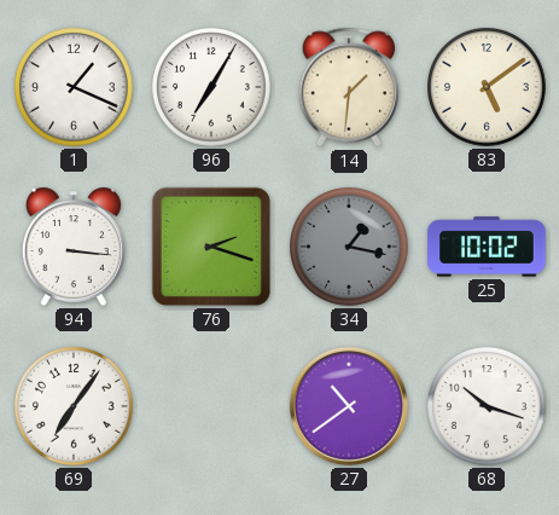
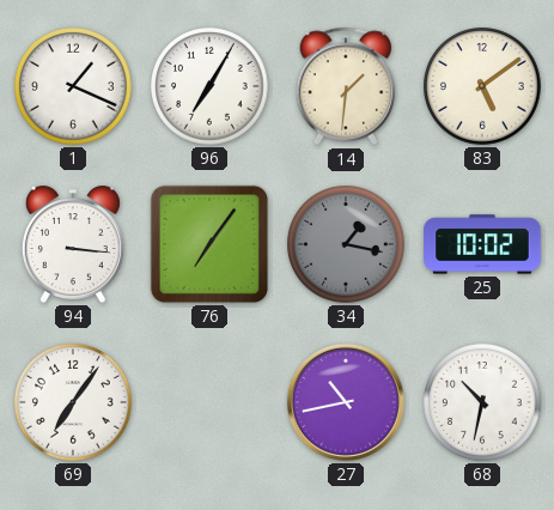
76: 2:18 -> 7:06
27: 10:39 -> 10:43
68: 10:18 -> 10:32
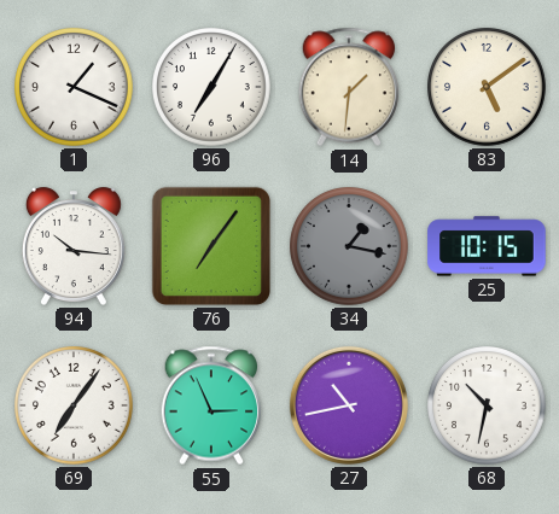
94: 3:16 -> 10:16
25: 10:02 -> 10:15
55: none -> 2:56
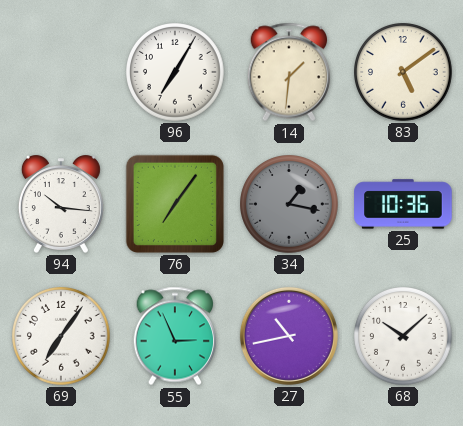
1: 1:19 -> none
25: 10:15 -> 10:36
68: 10:32 -> 10:08
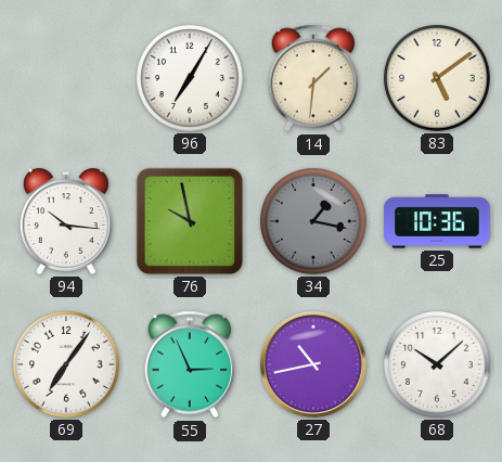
76: 7:06 -> 9:58
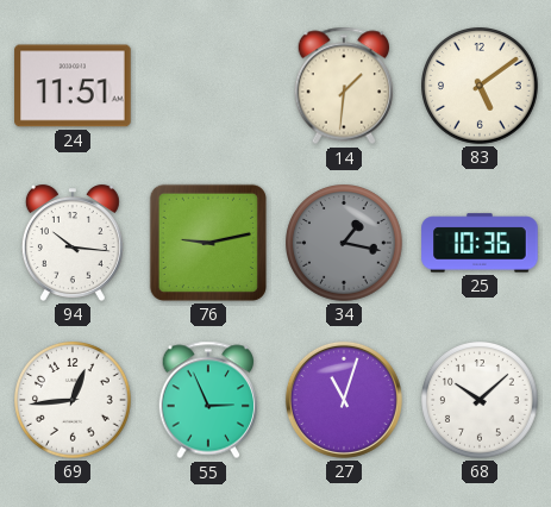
24: none -> 11:51
96: 7:05 -> none
76: 9:58 -> 9:13
69: 7:06 -> 12:44
27: 10:43 -> 11:03
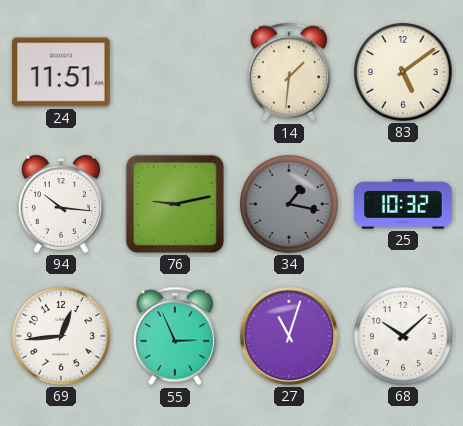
25: 10:36 -> 10:32
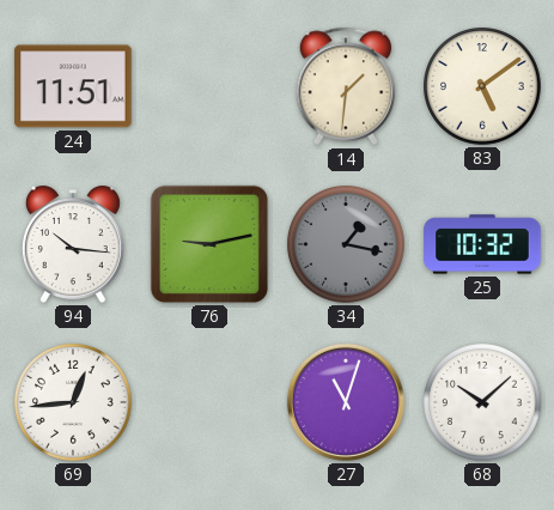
55: 2:56 -> none
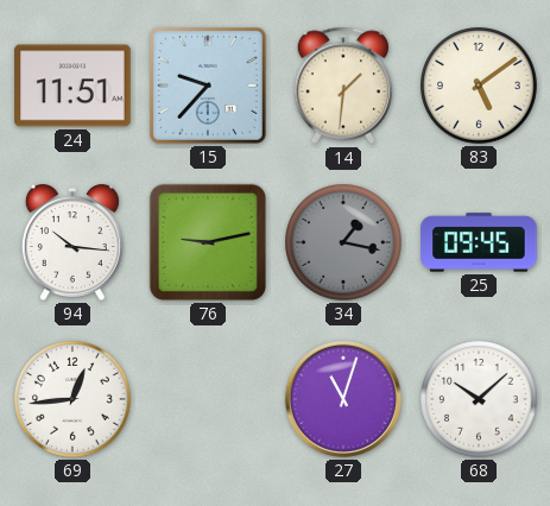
15: none -> 9:37
25: 10:32 -> 09:45
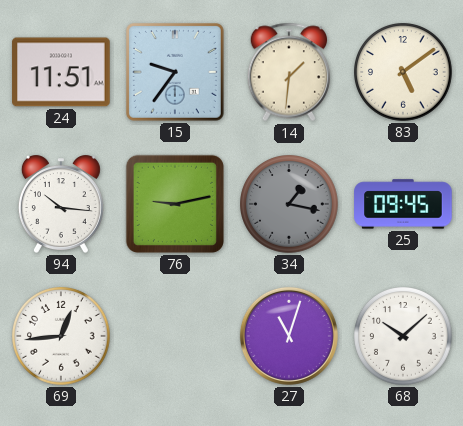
15: 9:37 -> 9:36
